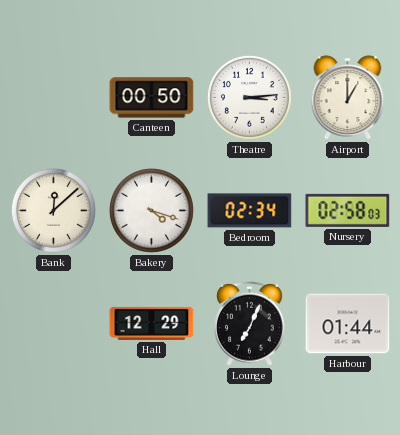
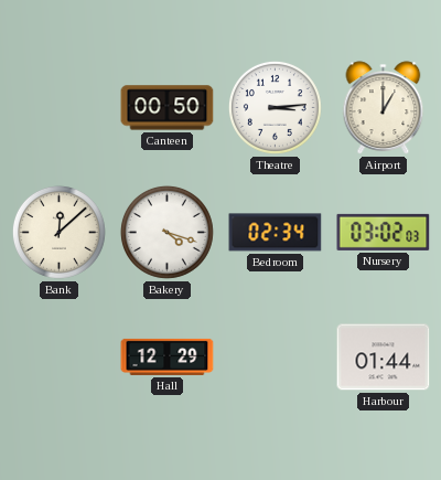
Nursery: 02:58 -> 03:02
Lounge: 7:04 -> none
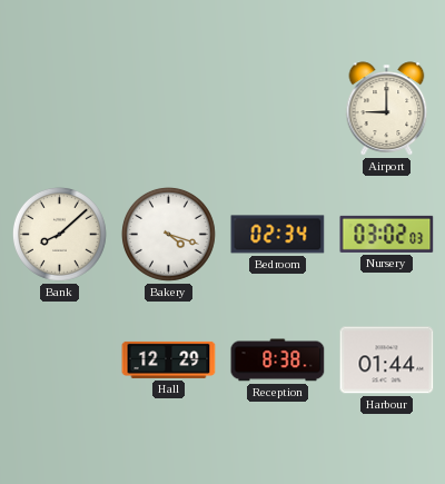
Canteen: 00:50 -> none
Theatre: 3:14 -> none
Airport: 1:00 -> 9:00
Bank: 12:08 -> 8:08
Reception: none -> 8:38
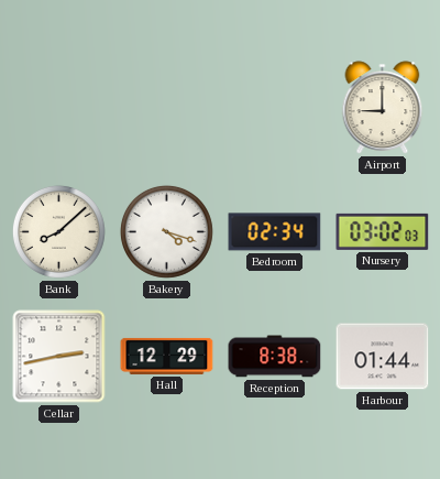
Cellar: none -> 2:43
